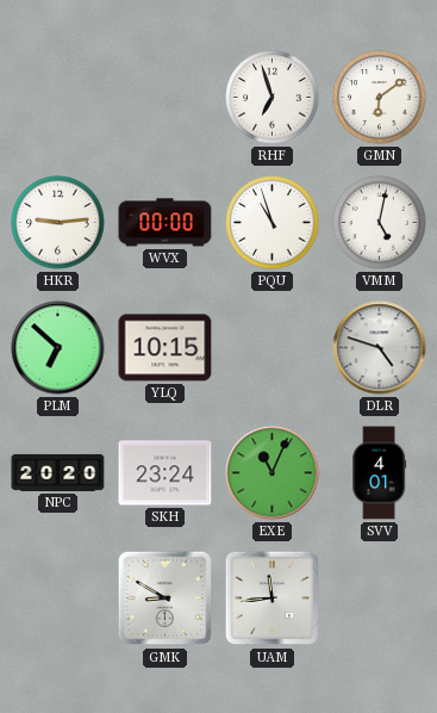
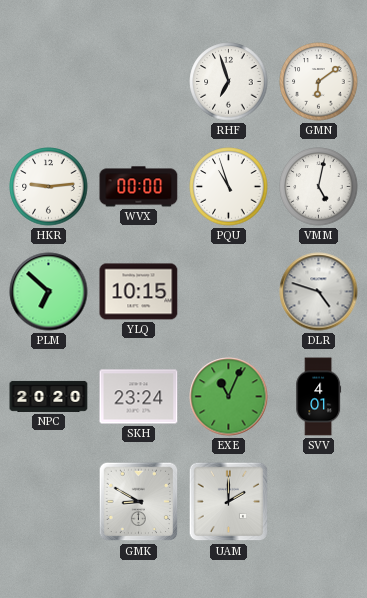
UAM: 11:44 -> 2:00
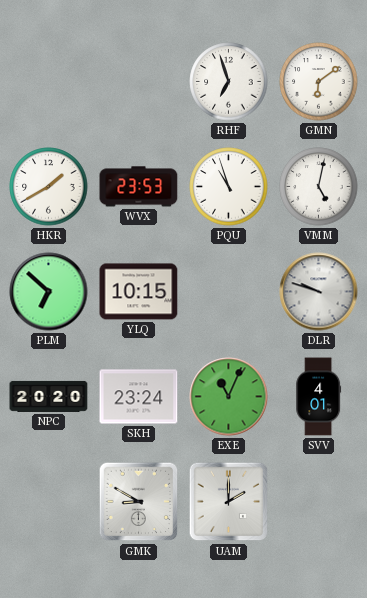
HKR: 9:14 -> 1:40
WVX: 00:00 -> 23:53
DLR: 4:48 -> 9:48
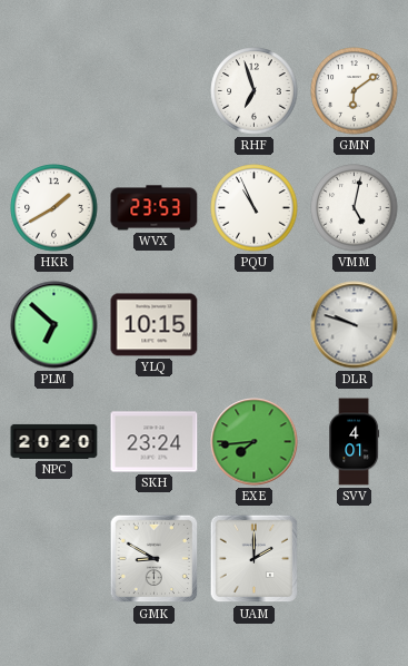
PQU: 10:57 -> 10:56
EXE: 11:04 -> 7:44
